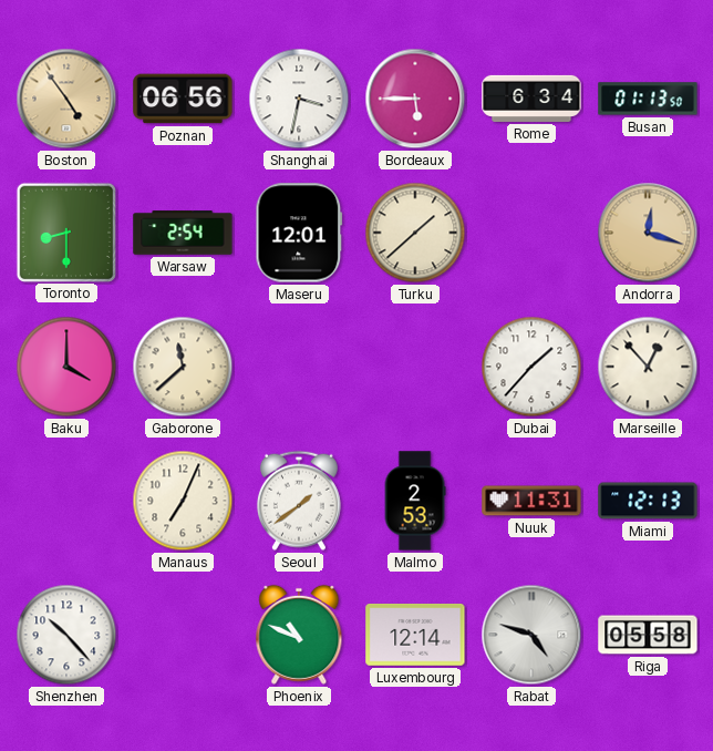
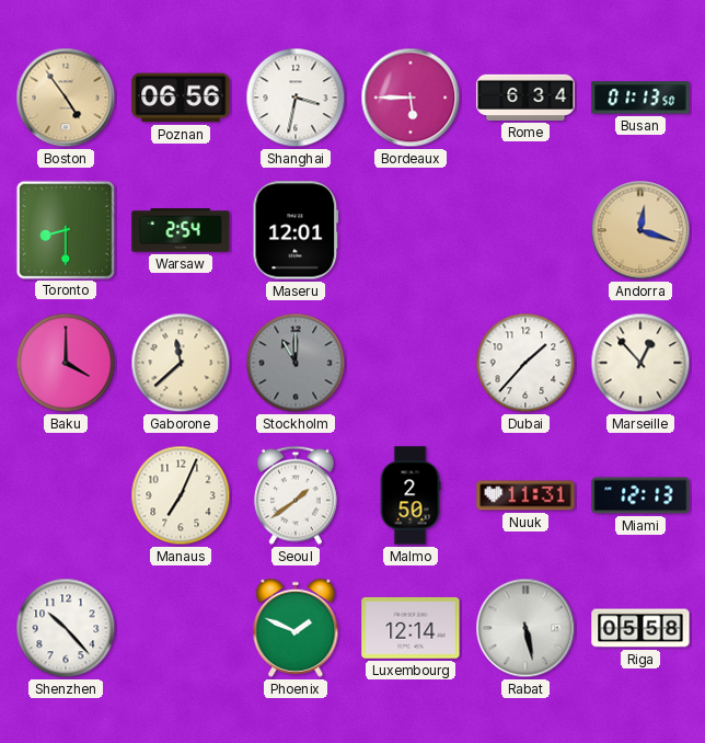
Turku: 1:38 -> none
Stockholm: none -> 11:00
Malmo: 2:53 -> 2:50
Phoenix: 10:49 -> 1:49
Rabat: 4:48 -> 5:28
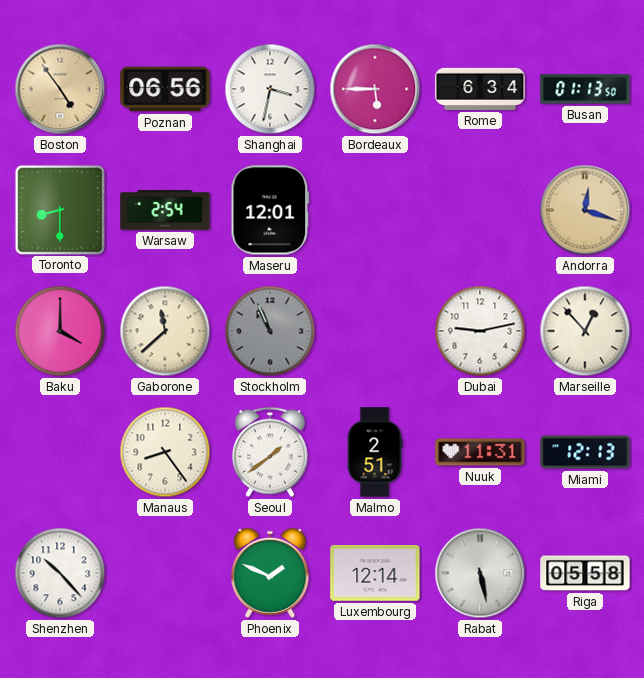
Stockholm: 11:00 -> 10:56
Dubai: 1:37 -> 9:13
Manaus: 7:04 -> 8:24
Malmo: 2:50 -> 2:51
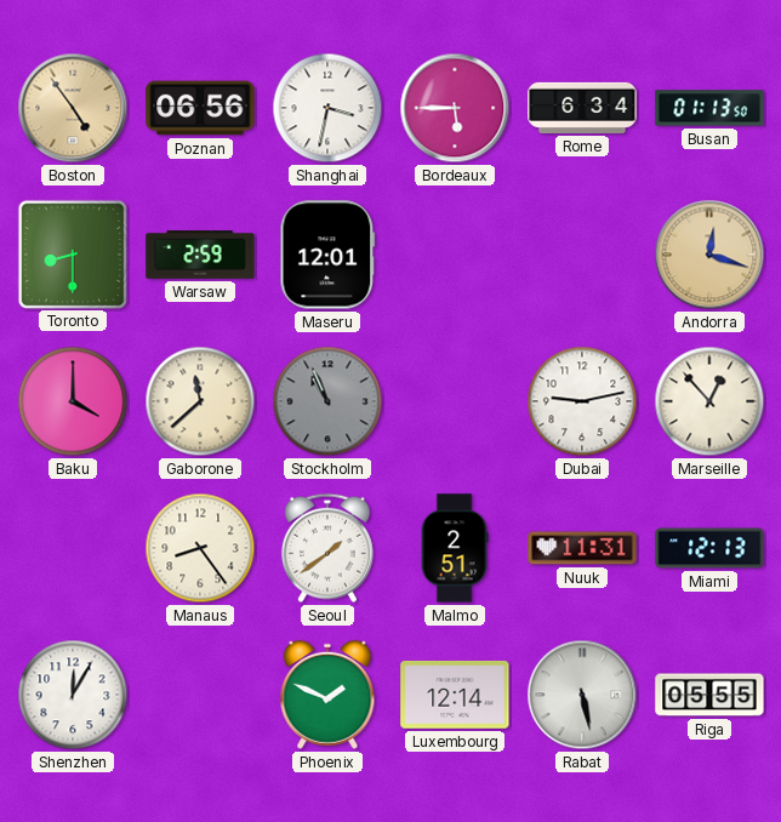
Warsaw: 2:54 -> 2:59
Shenzhen: 10:23 -> 12:05
Riga: 05:58 -> 05:55
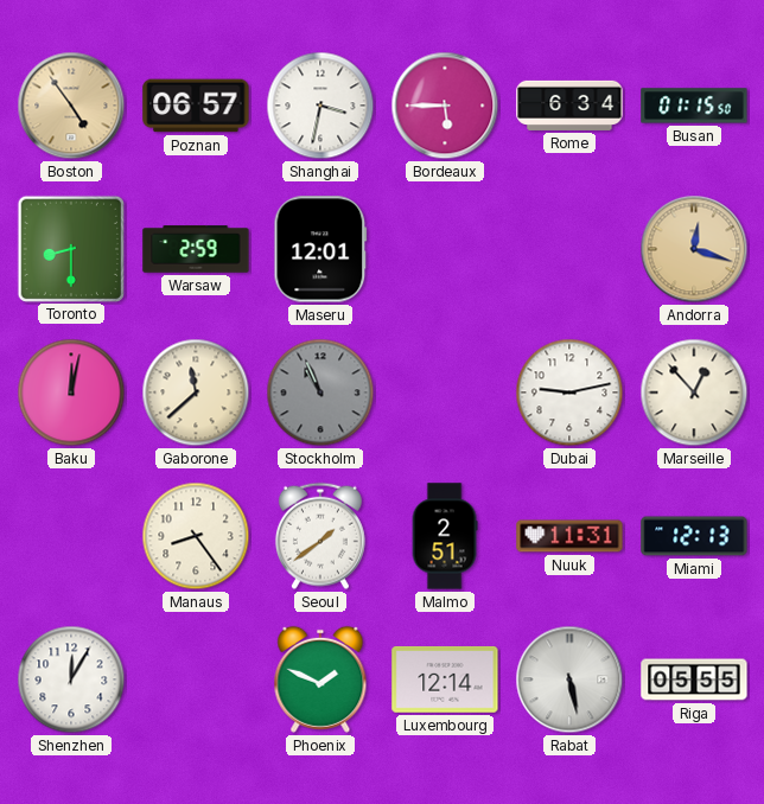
Poznan: 06:56 -> 06:57
Busan: 01:13 -> 01:15
Baku: 4:00 -> 12:02
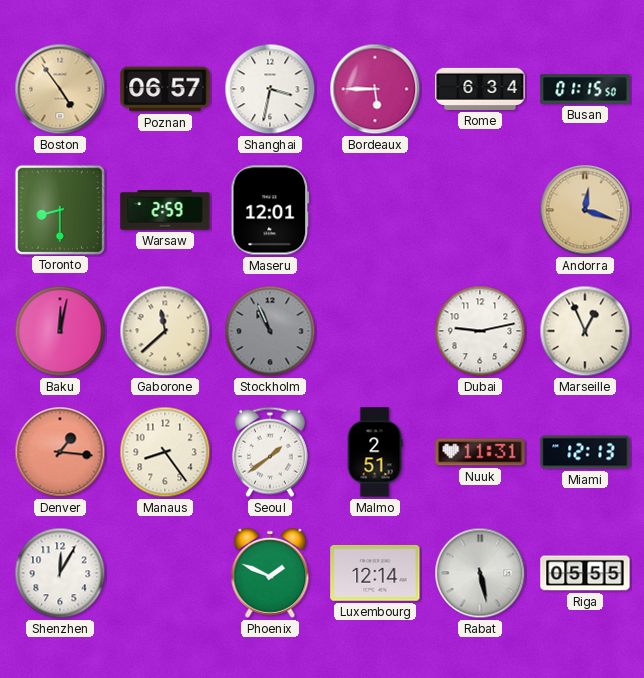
Marseille: 12:53 -> 12:56
Denver: none -> 1:16
